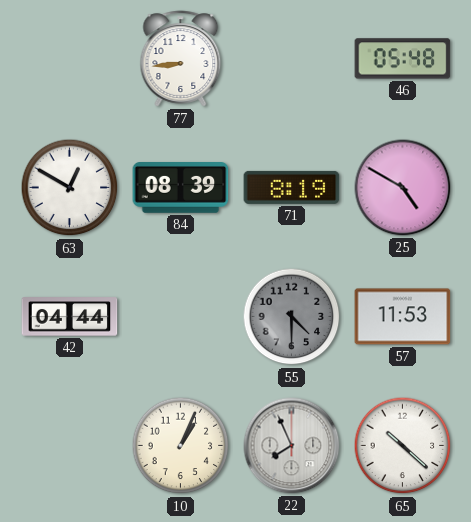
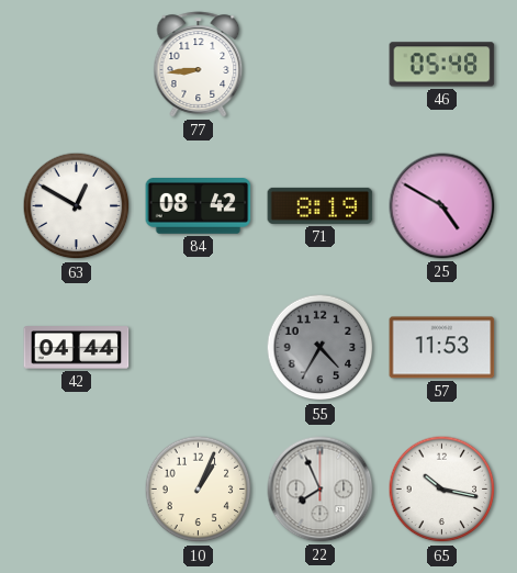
84: 08:39 -> 08:42
55: 4:30 -> 4:35
65: 10:22 -> 10:17
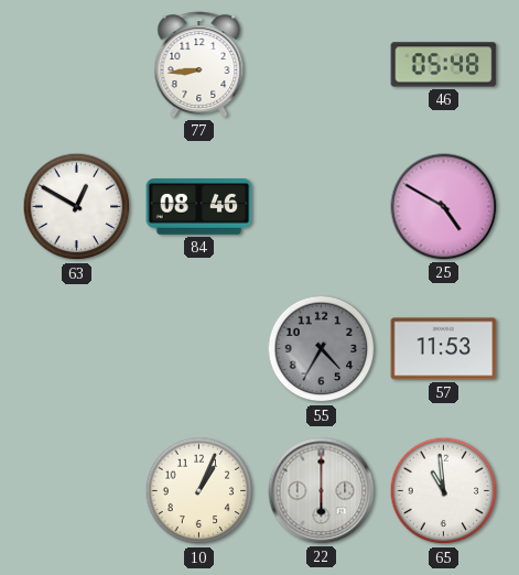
84: 08:42 -> 08:46
71: 8:19 -> none
42: 04:44 -> none
22: 7:56 -> 6:00
65: 10:17 -> 10:59
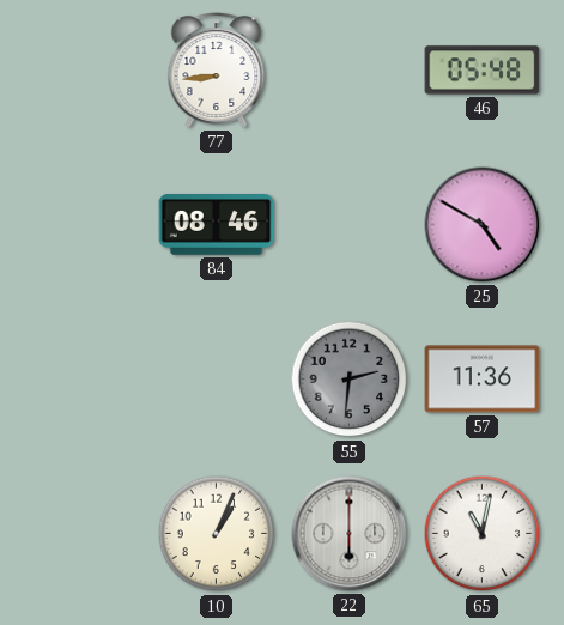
63: 12:50 -> none
55: 4:35 -> 2:31
57: 11:53 -> 11:36
65: 10:59 -> 11:02
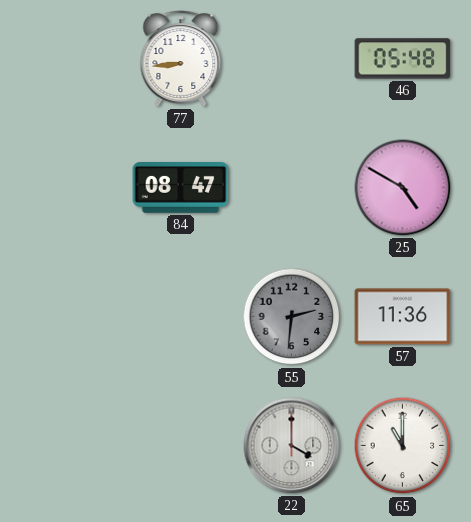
84: 08:46 -> 08:47
10: 1:04 -> none
22: 6:00 -> 4:00
65: 11:02 -> 11:00
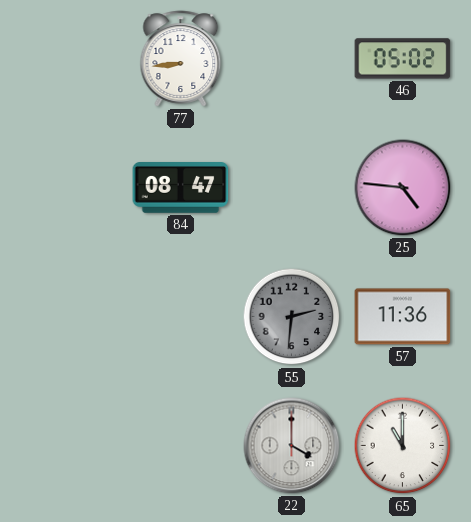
46: 05:48 -> 05:02
25: 4:50 -> 4:46
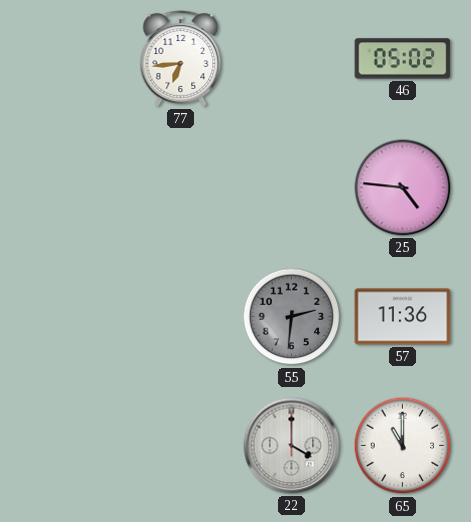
77: 8:44 -> 6:44
84: 08:47 -> none
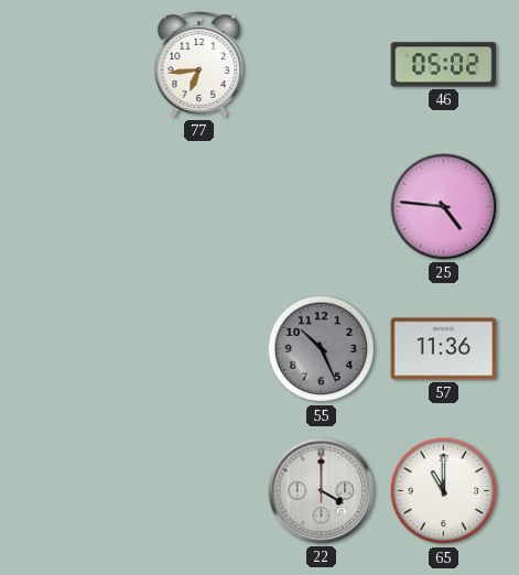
55: 2:31 -> 10:26
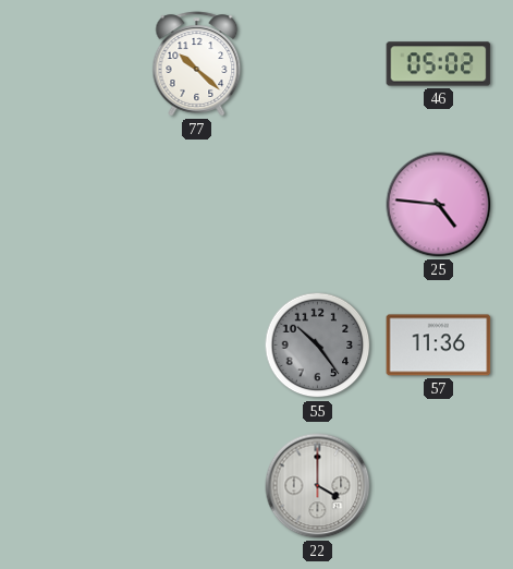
77: 6:44 -> 10:22
55: 10:26 -> 10:24
65: 11:00 -> none
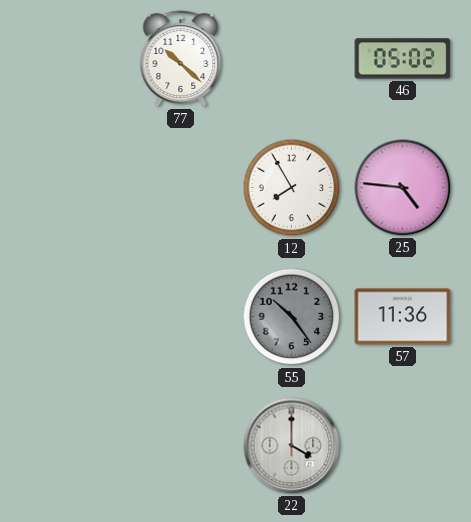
12: none -> 7:55
